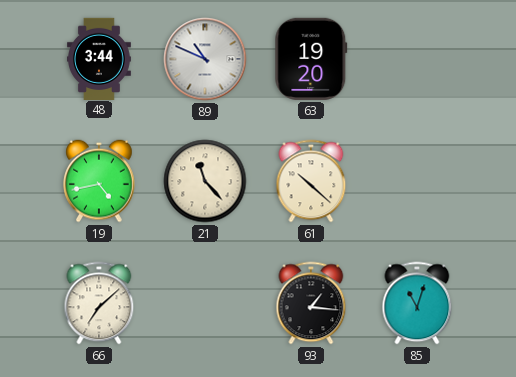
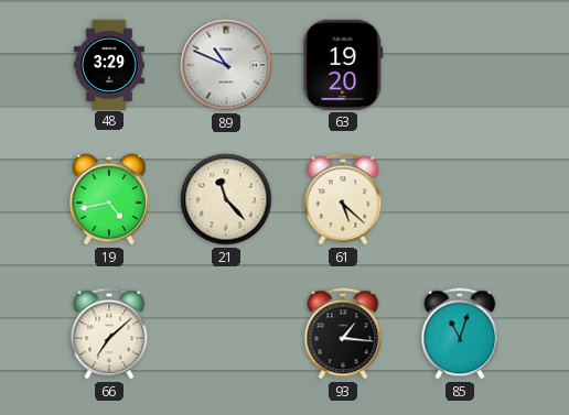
48: 3:44 -> 3:29
61: 10:22 -> 5:22
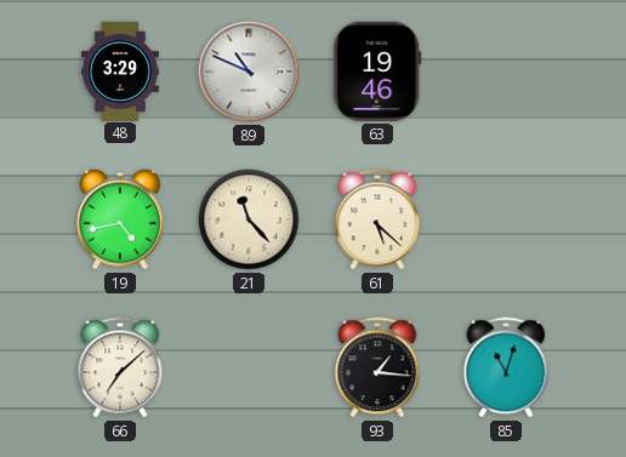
63: 19:20 -> 19:46
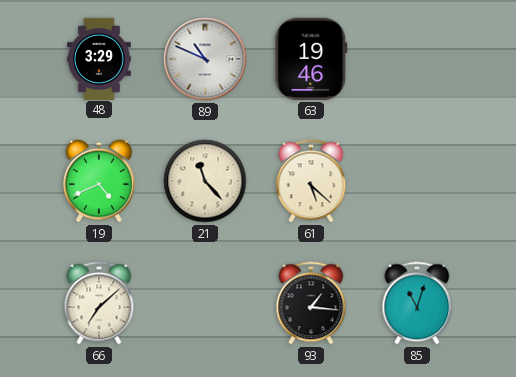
19: 4:43 -> 4:41
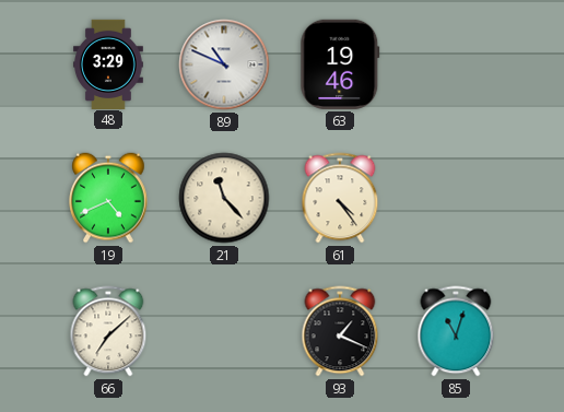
61: 5:22 -> 4:24
93: 1:16 -> 1:19
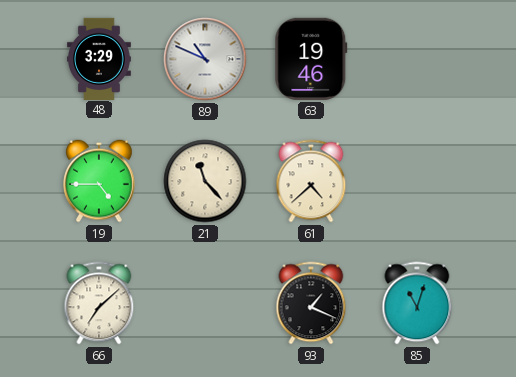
19: 4:41 -> 4:45
61: 4:24 -> 4:38
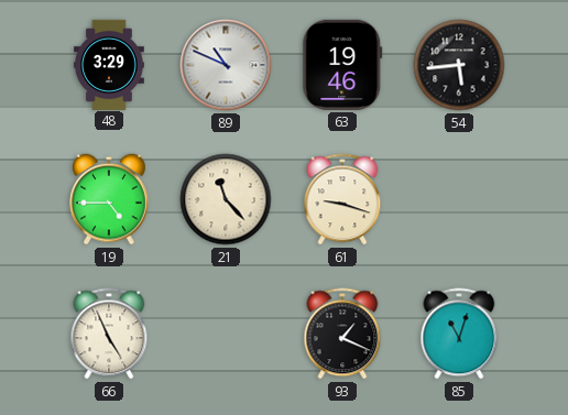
54: none -> 5:44
61: 4:38 -> 9:18
66: 7:08 -> 4:56
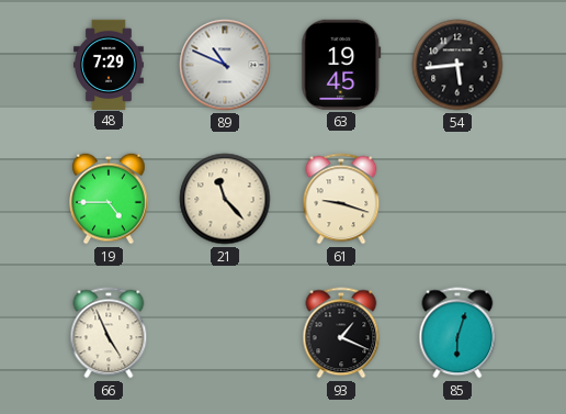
48: 3:29 -> 7:29
63: 19:46 -> 19:45
85: 11:03 -> 6:03
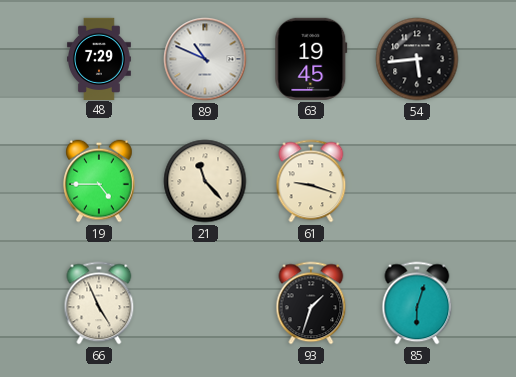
93: 1:19 -> 1:33
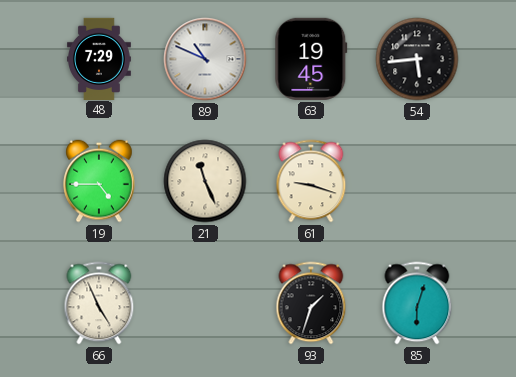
21: 11:23 -> 11:26
